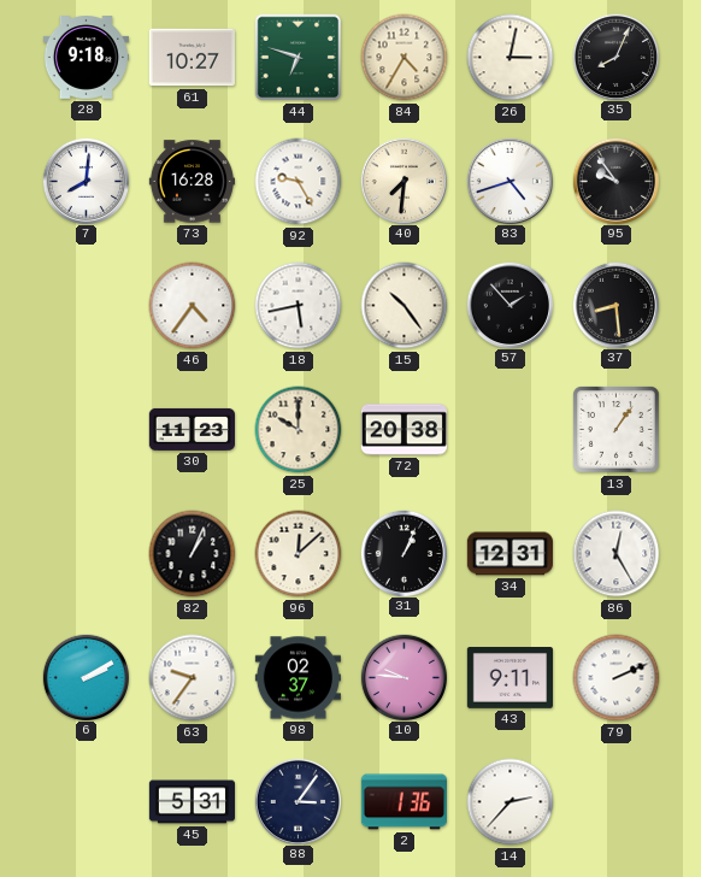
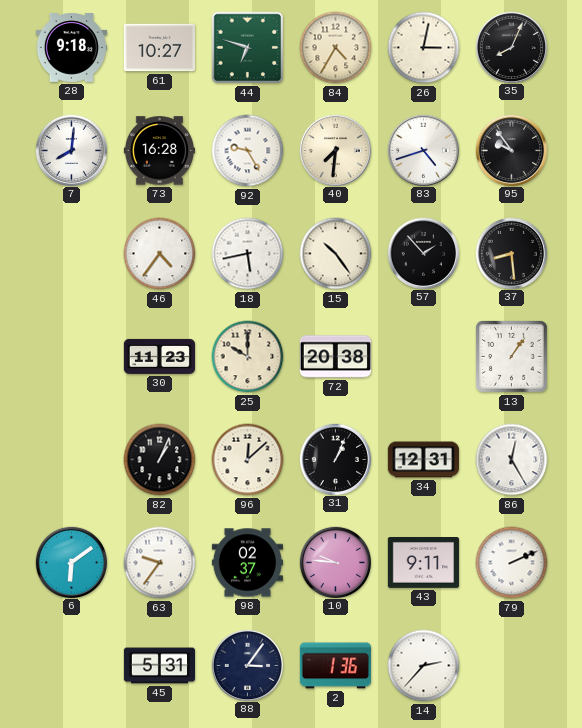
6: 2:10 -> 6:09
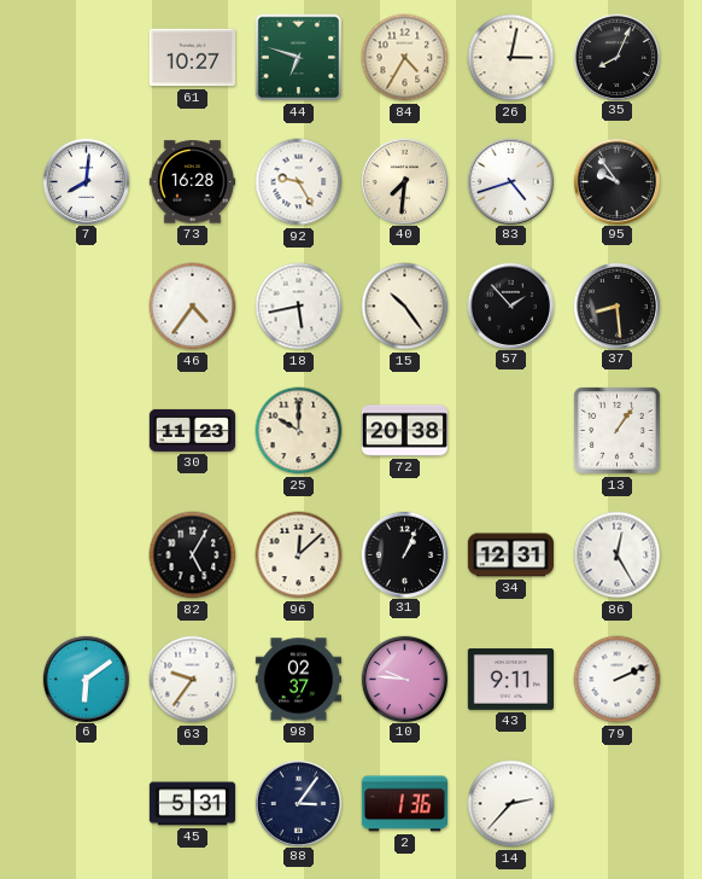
28: 9:18 -> none
82: 1:04 -> 5:05
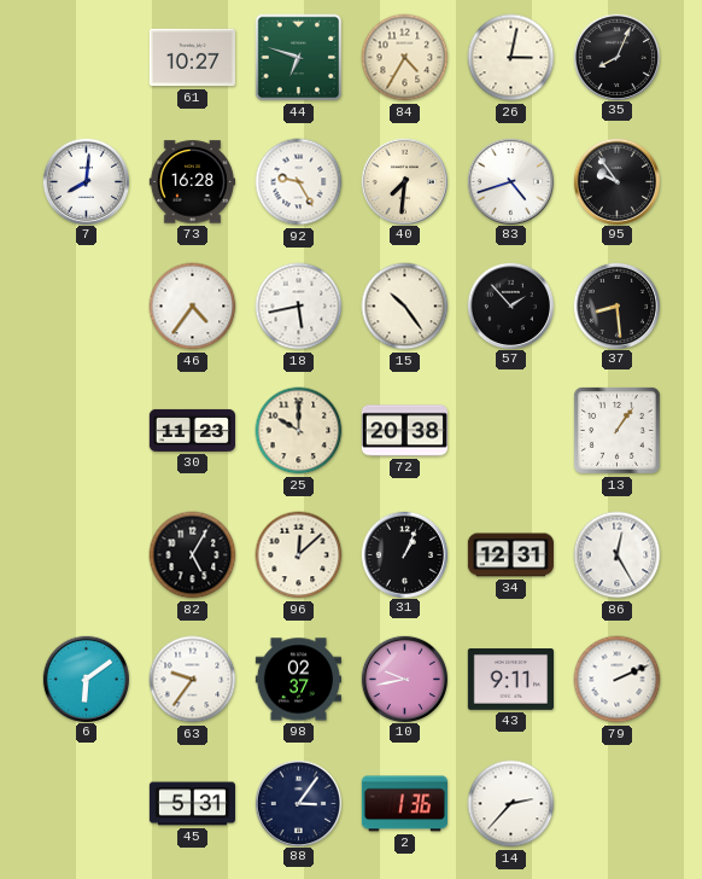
10: 9:46 -> 9:43
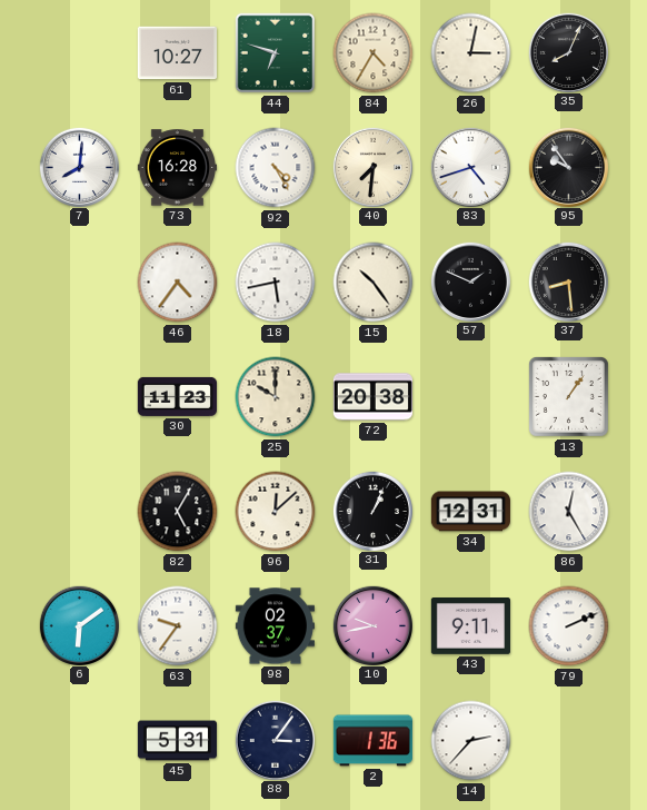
92: 9:25 -> 4:25
57: 1:53 -> 1:49
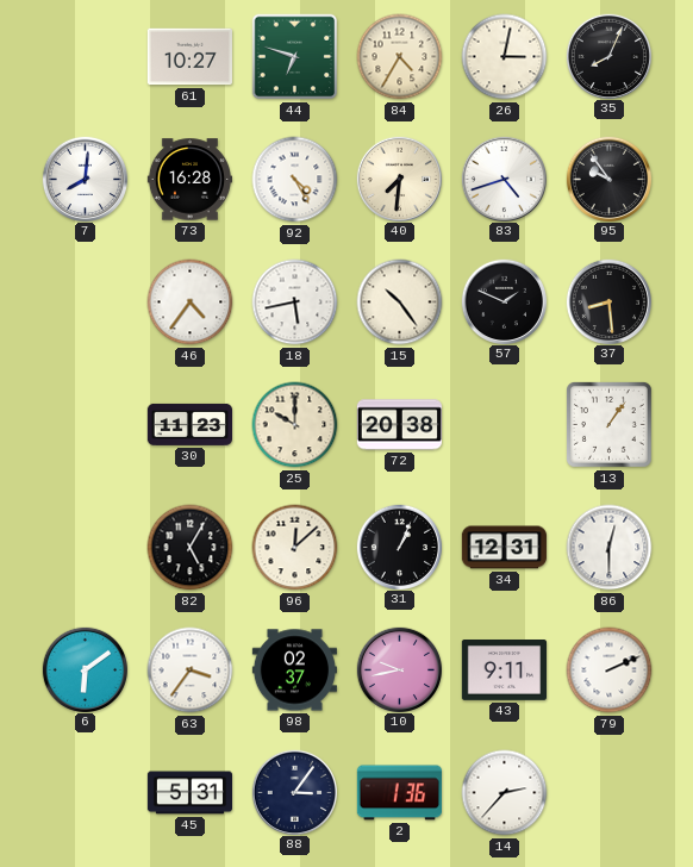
86: 12:25 -> 12:30
63: 9:36 -> 3:36
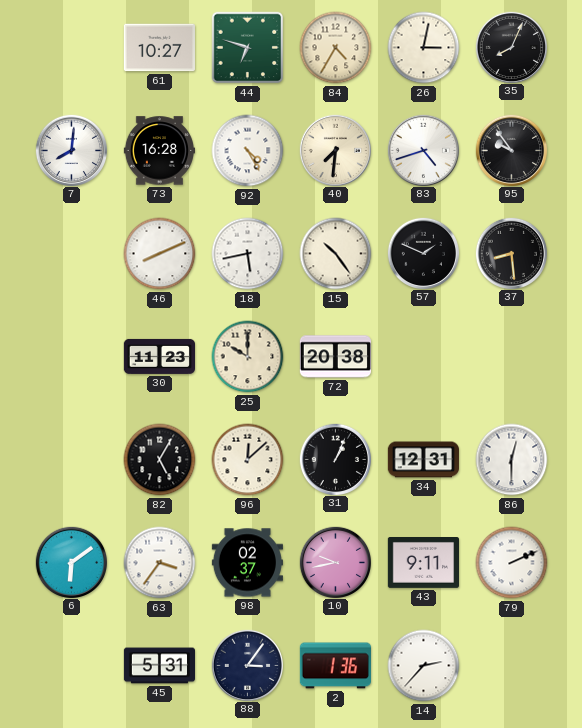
46: 4:36 -> 8:11
13: 1:06 -> none
